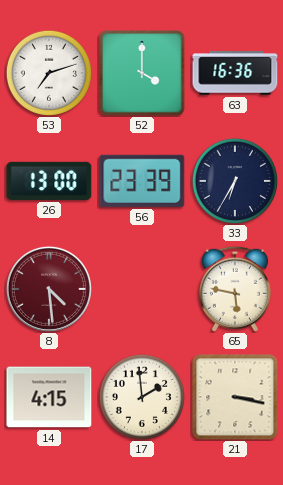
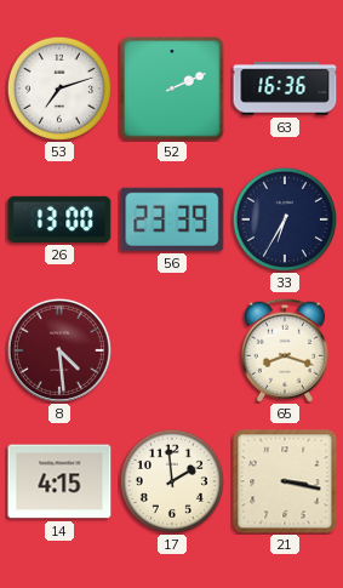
52: 4:00 -> 2:11
65: 5:47 -> 8:18
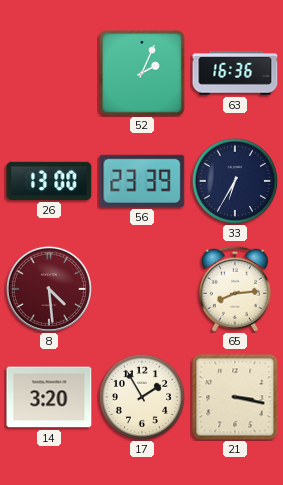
53: 7:12 -> none
52: 2:11 -> 2:04
65: 8:18 -> 8:14
14: 4:15 -> 3:20
17: 1:59 -> 1:55
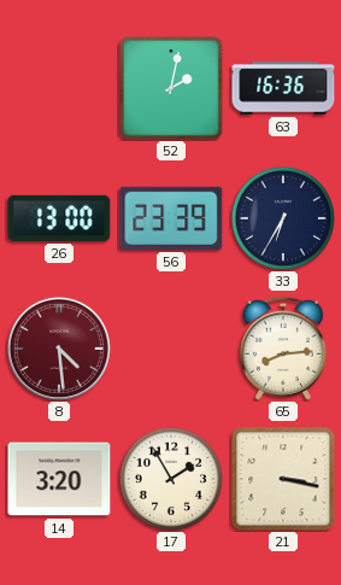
52: 2:04 -> 2:02
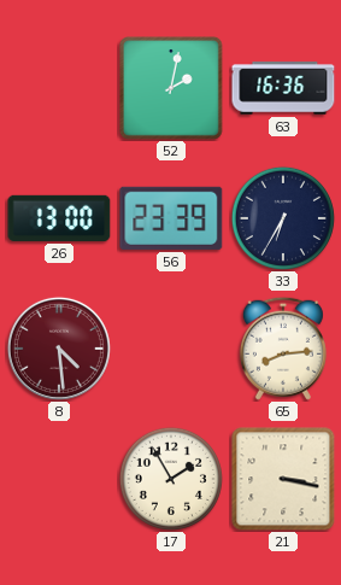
14: 3:20 -> none
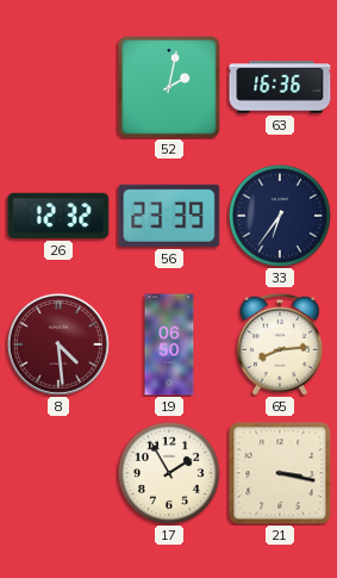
26: 13:00 -> 12:32
33: 6:35 -> 6:36
19: none -> 06:50
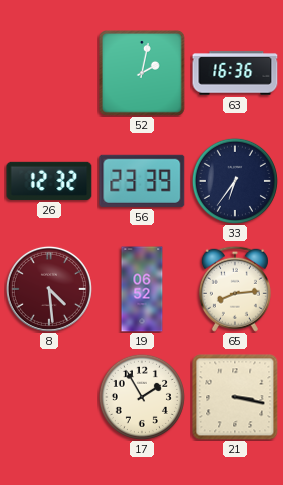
19: 06:50 -> 06:52
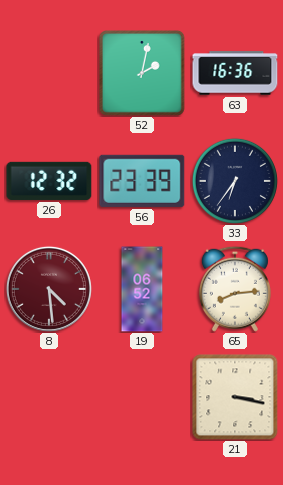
17: 1:55 -> none
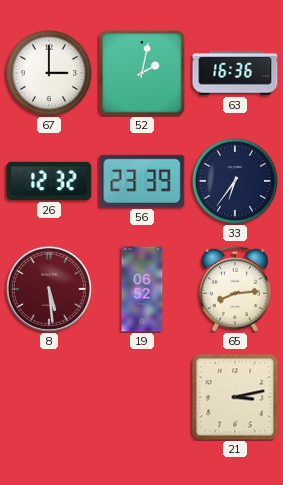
67: none -> 3:00
8: 4:29 -> 5:29
21: 3:17 -> 3:13
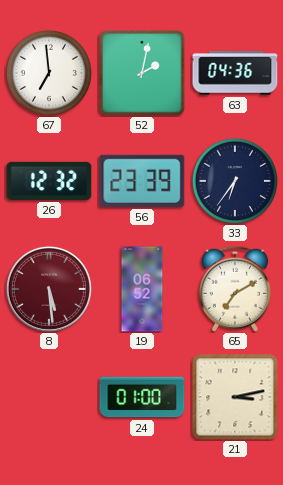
67: 3:00 -> 6:59
63: 16:36 -> 04:36
65: 8:14 -> 7:10
24: none -> 01:00
